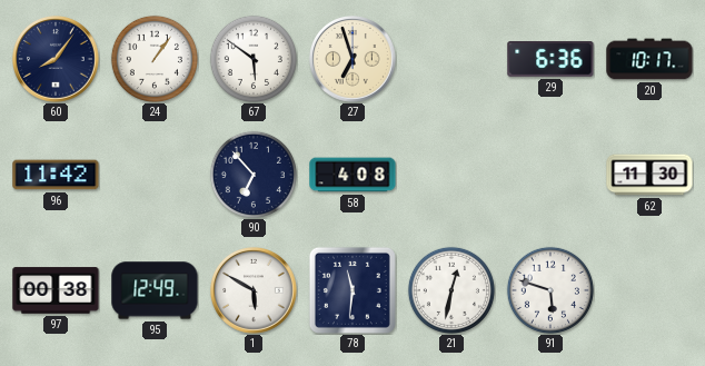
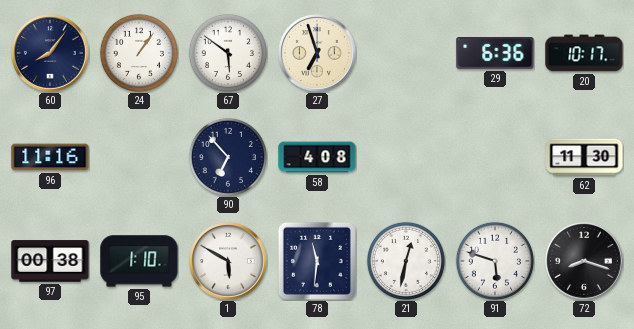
96: 11:42 -> 11:16
95: 12:49 -> 1:10
72: none -> 8:18
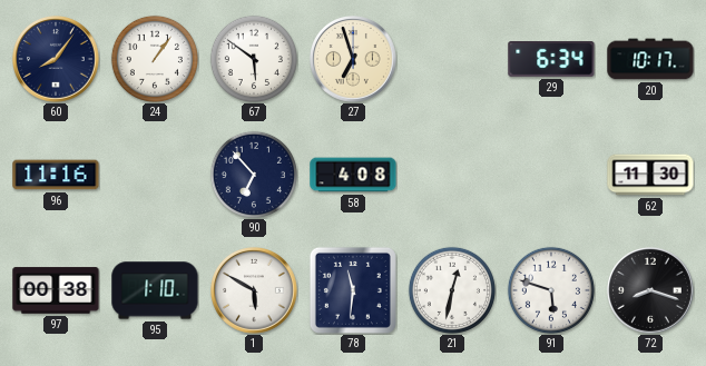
29: 6:36 -> 6:34
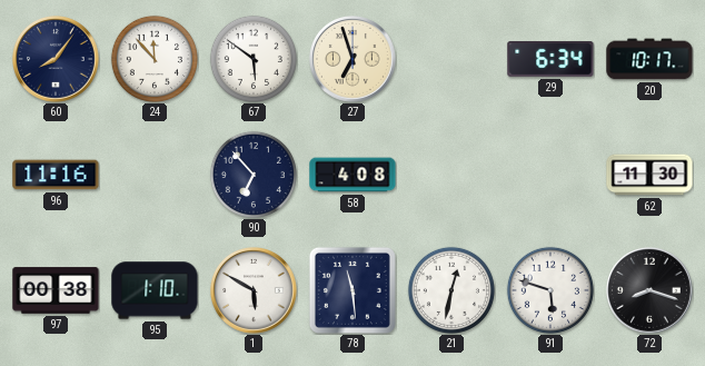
24: 1:06 -> 11:53
78: 11:31 -> 11:29
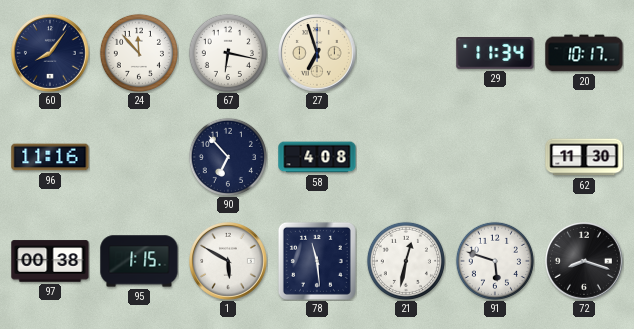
67: 5:51 -> 6:17
29: 6:34 -> 11:34
95: 1:10 -> 1:15
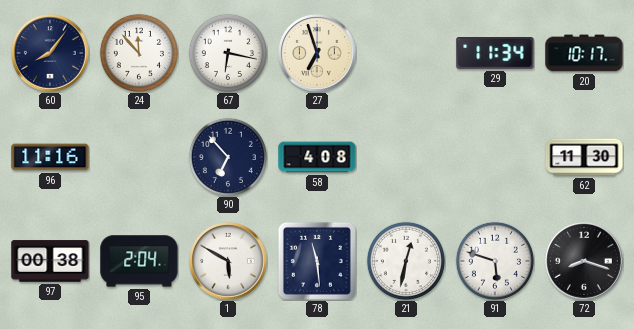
95: 1:15 -> 2:04
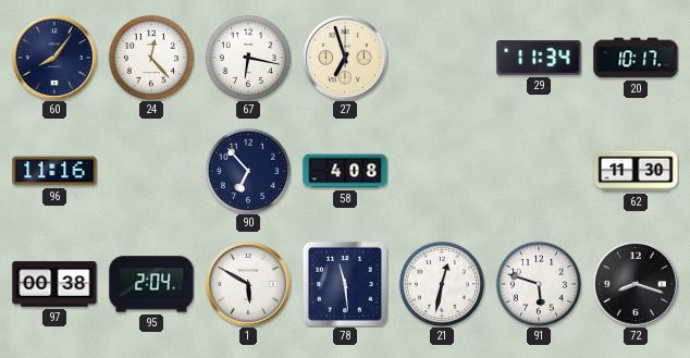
24: 11:53 -> 12:23
